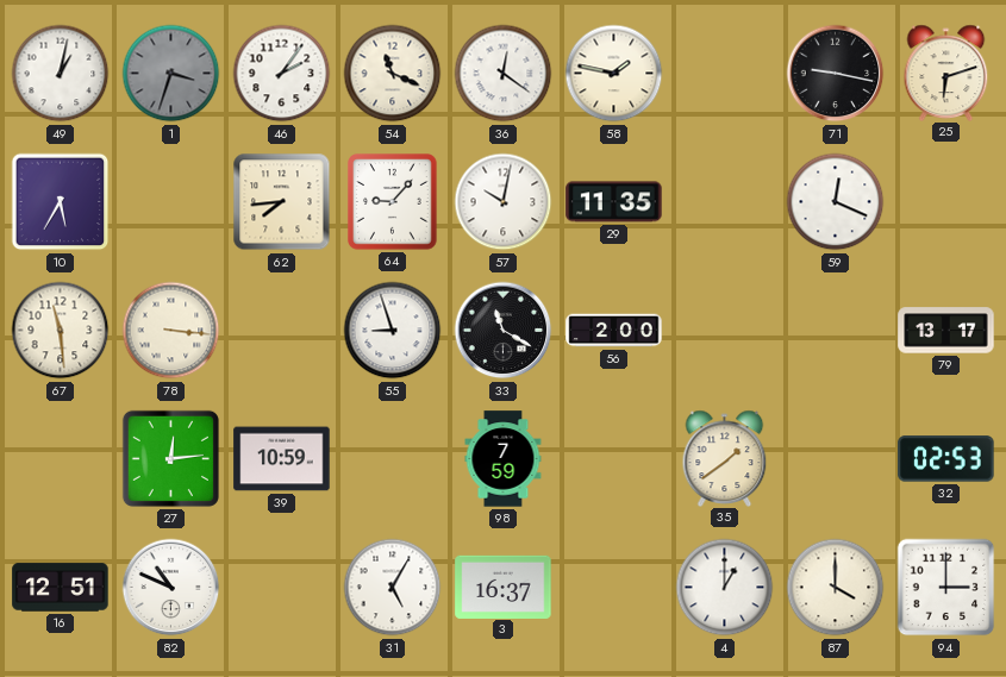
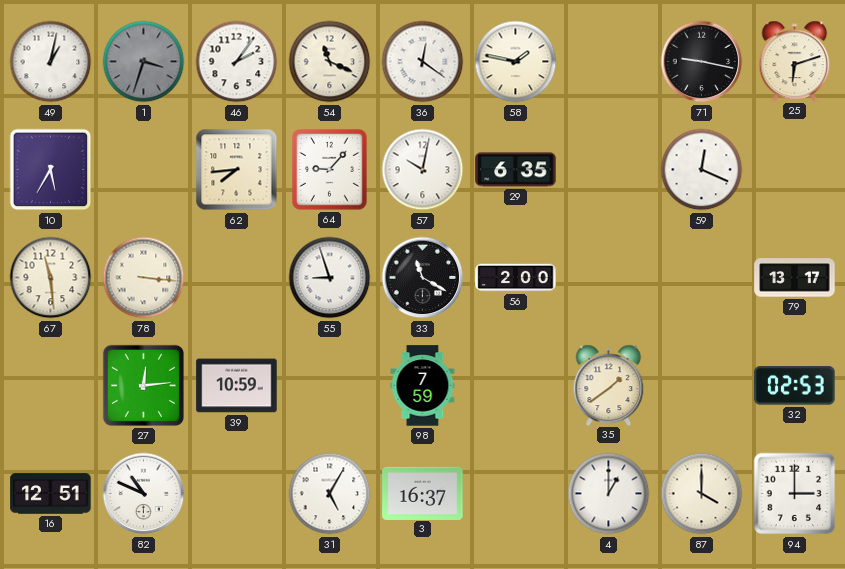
29: 11:35 -> 6:35
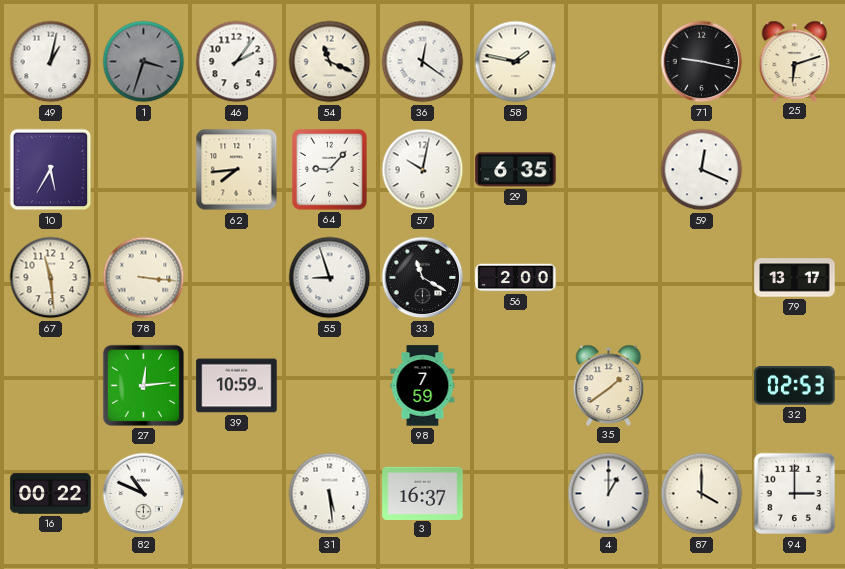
16: 12:51 -> 00:22
31: 5:05 -> 5:29
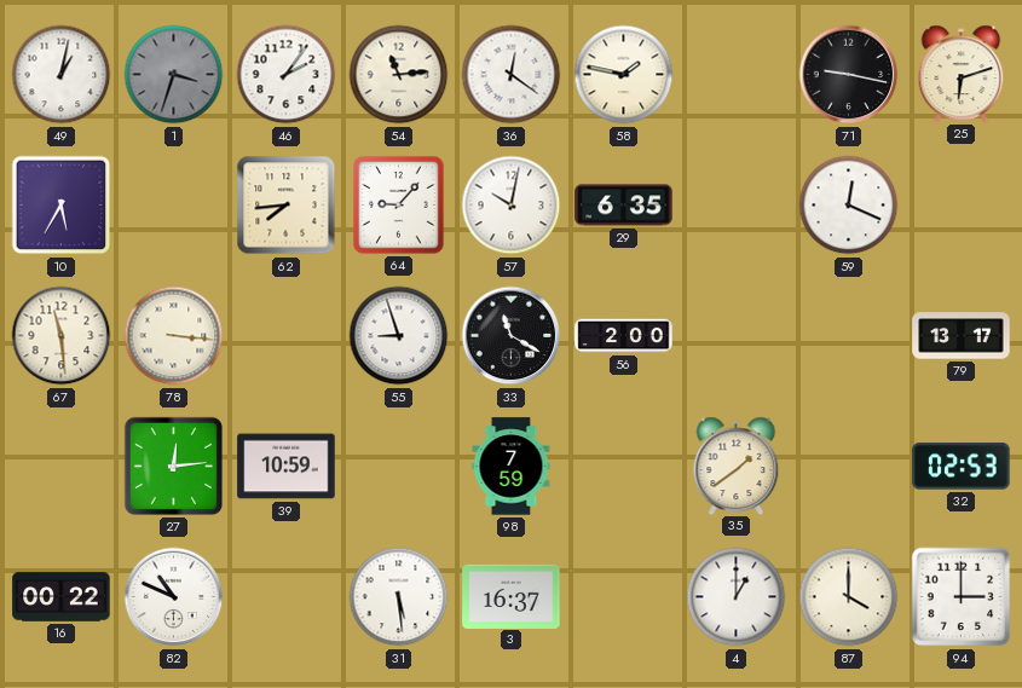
54: 11:19 -> 11:14
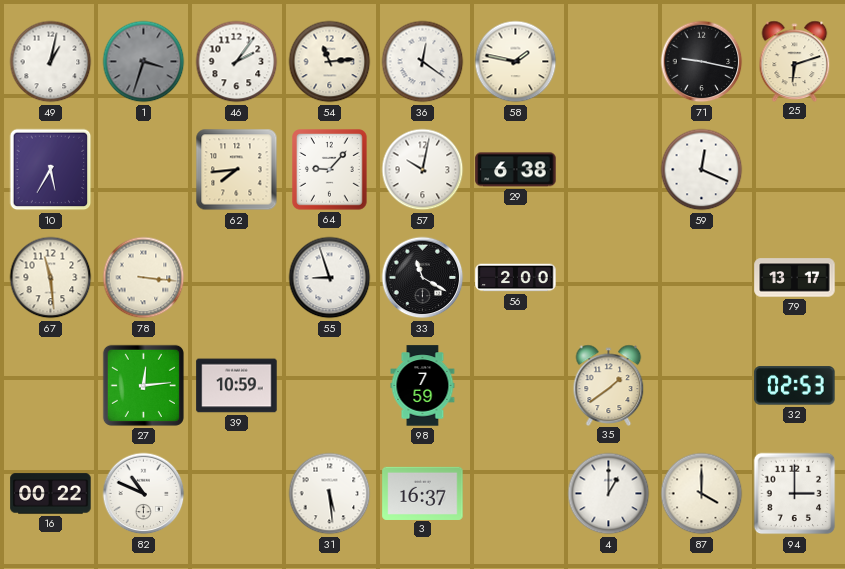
29: 6:35 -> 6:38
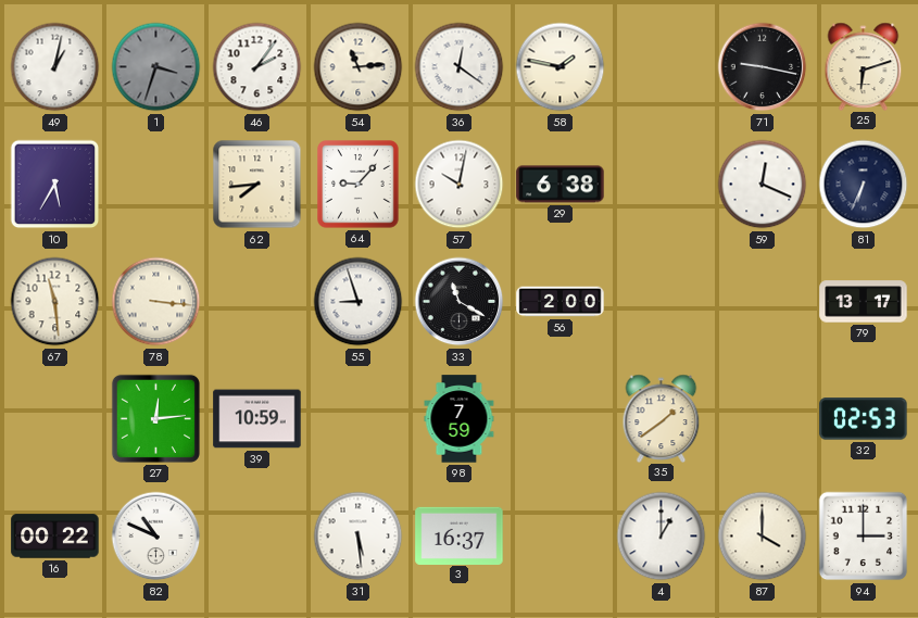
81: none -> 6:34
